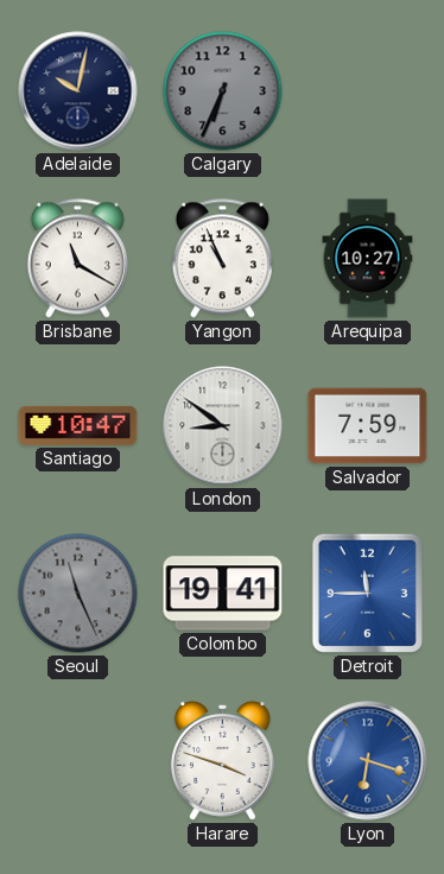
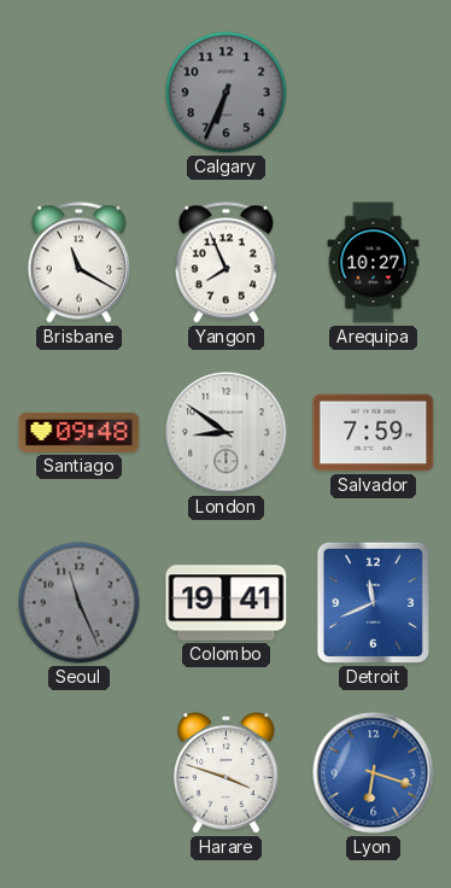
Adelaide: 10:02 -> none
Yangon: 10:56 -> 7:56
Santiago: 10:47 -> 09:48
Detroit: 11:45 -> 11:41
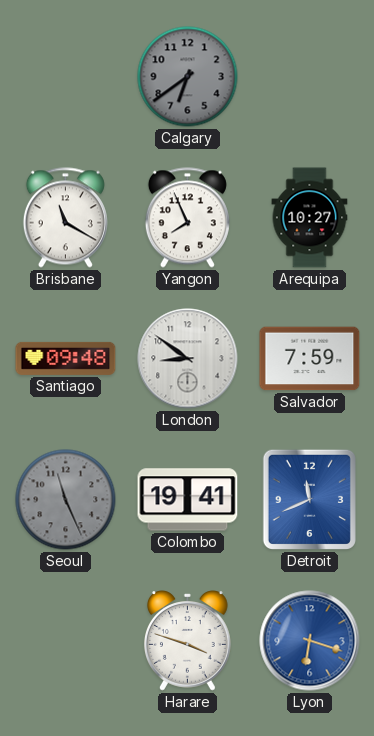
Calgary: 6:34 -> 6:39
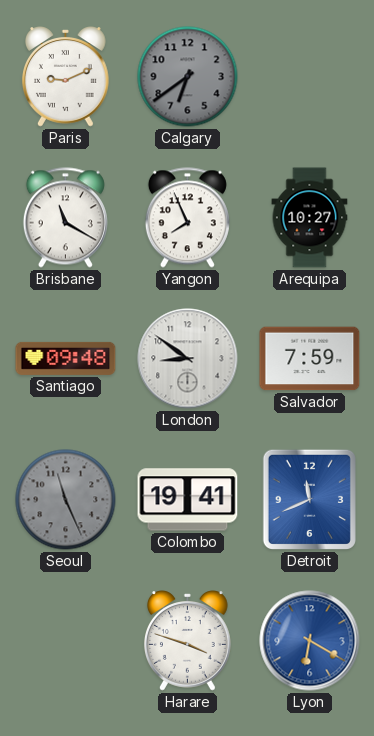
Paris: none -> 9:11
Lyon: 6:18 -> 6:20
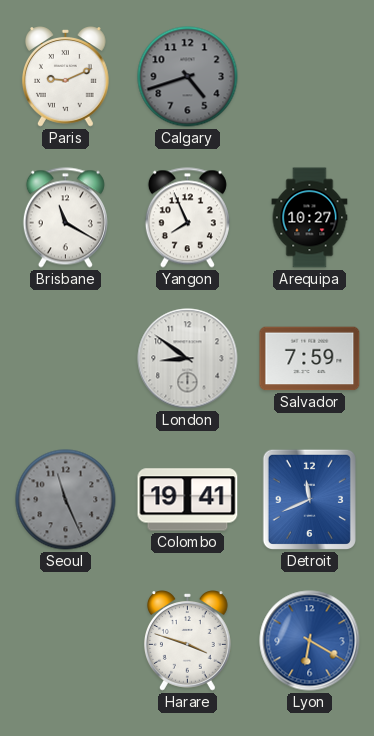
Calgary: 6:39 -> 4:42
Santiago: 09:48 -> none
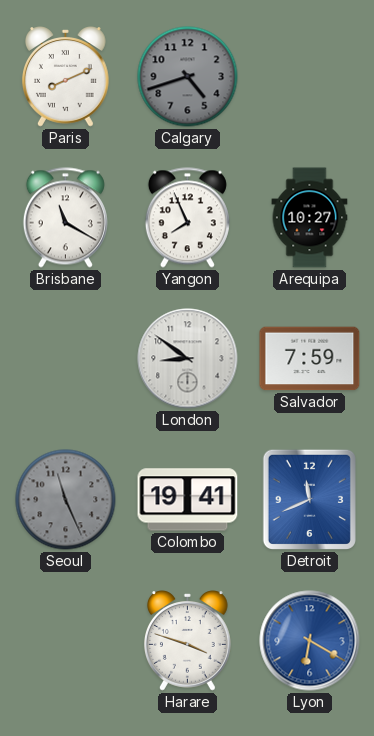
Paris: 9:11 -> 8:11
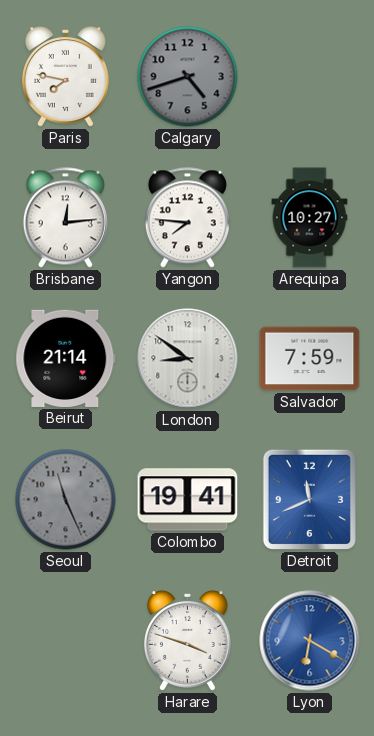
Paris: 8:11 -> 7:47
Brisbane: 11:20 -> 12:14
Yangon: 7:56 -> 7:46
Beirut: none -> 21:14
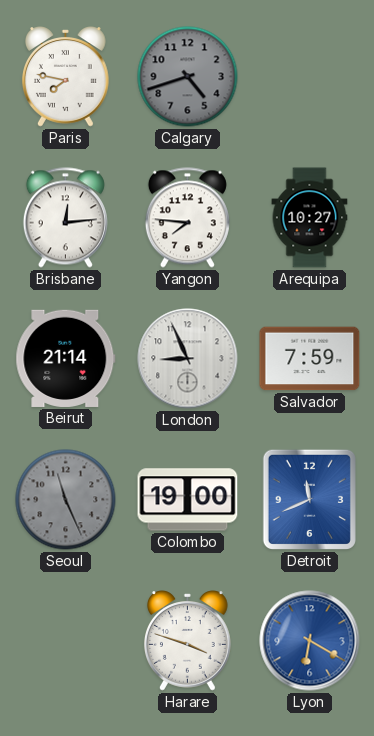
London: 8:51 -> 8:56
Colombo: 19:41 -> 19:00
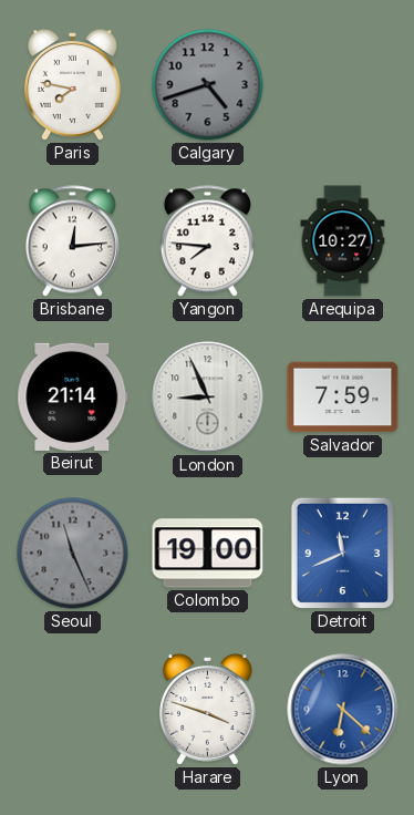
Lyon: 6:20 -> 6:22
